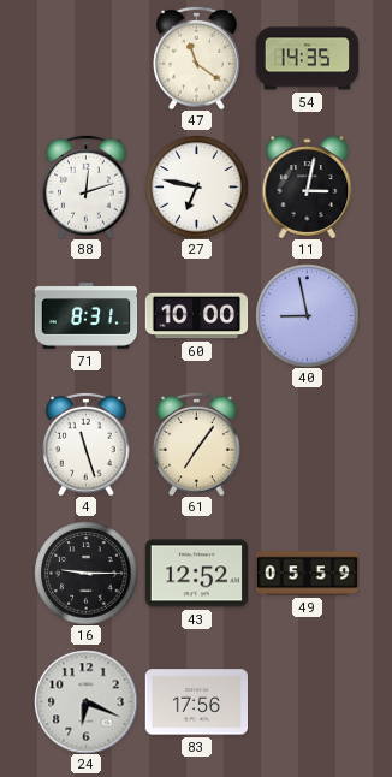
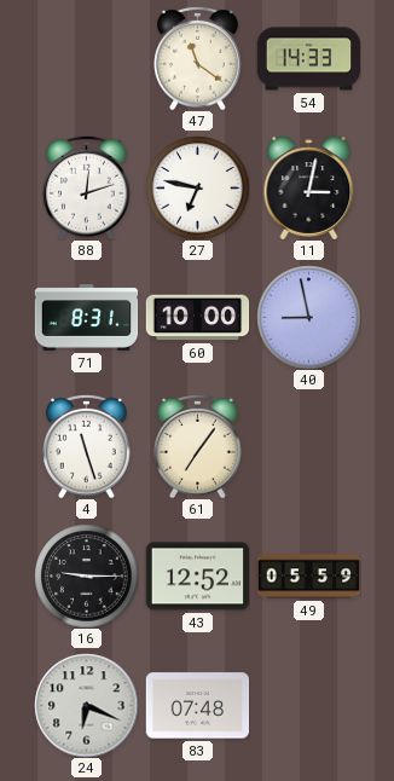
54: 14:35 -> 14:33
83: 17:56 -> 07:48
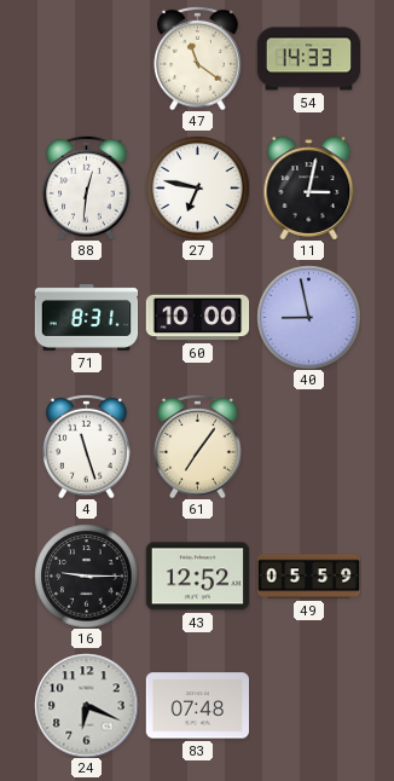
88: 12:12 -> 12:31
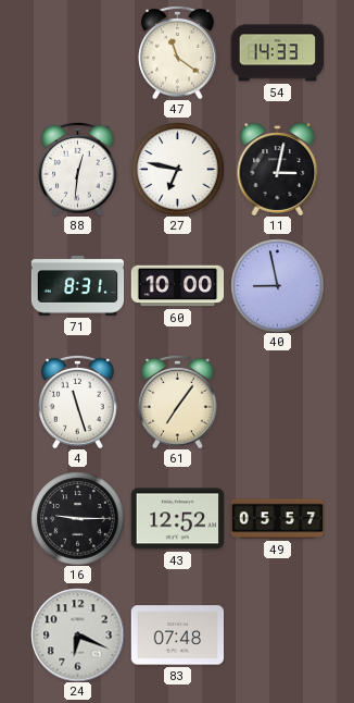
49: 05:59 -> 05:57
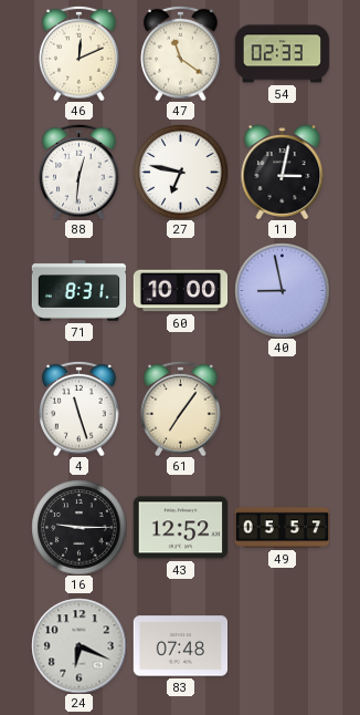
46: none -> 12:11
54: 14:33 -> 02:33
